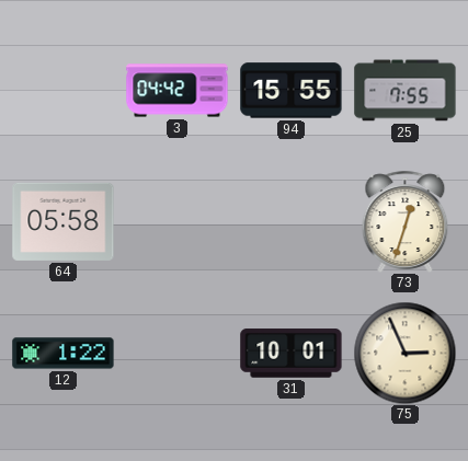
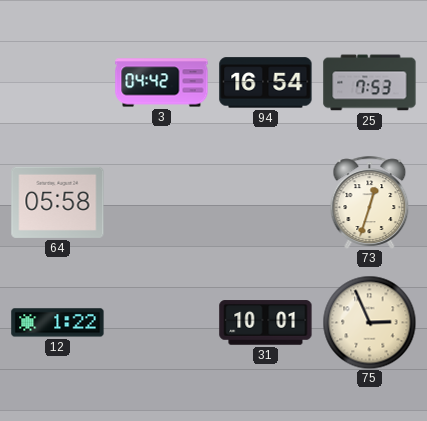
94: 15:55 -> 16:54
25: 7:55 -> 7:53
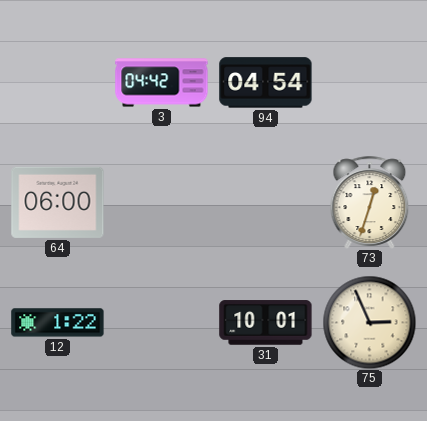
94: 16:54 -> 04:54
25: 7:53 -> none
64: 05:58 -> 06:00
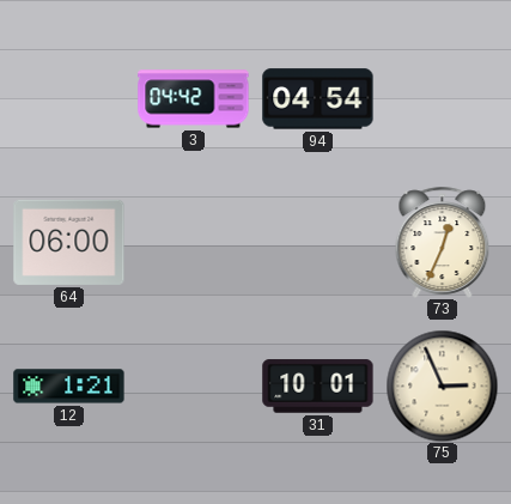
73: 12:33 -> 12:34
12: 1:22 -> 1:21
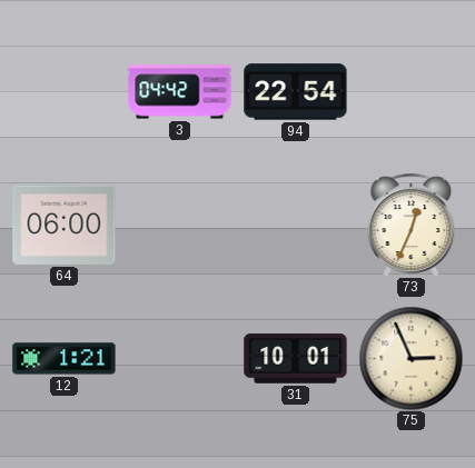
94: 04:54 -> 22:54
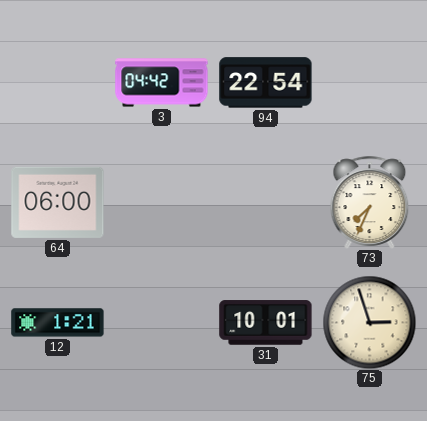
73: 12:34 -> 7:34
75: 2:56 -> 2:57
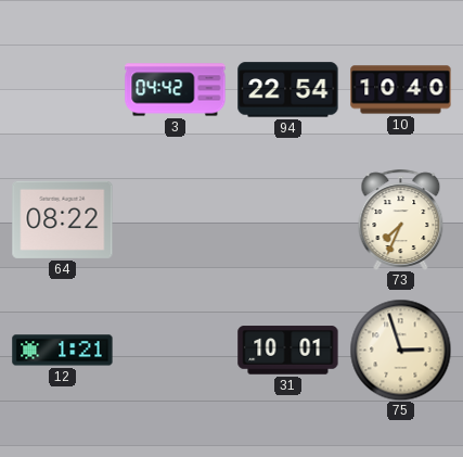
10: none -> 10:40
64: 06:00 -> 08:22
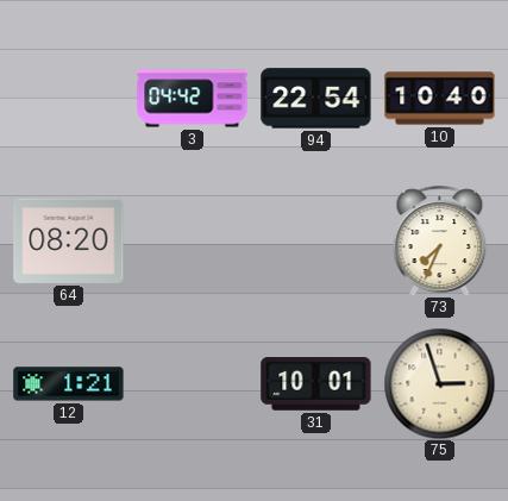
64: 08:22 -> 08:20
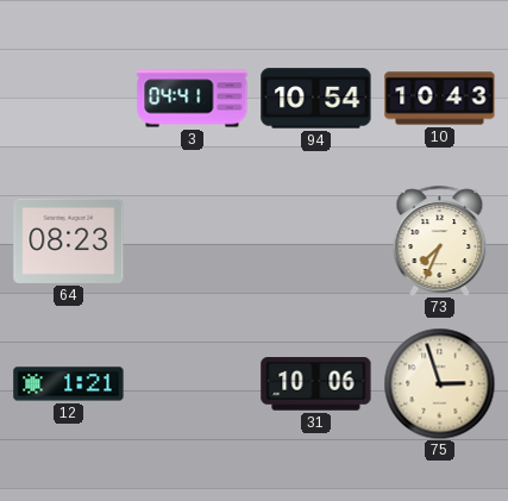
3: 04:42 -> 04:41
94: 22:54 -> 10:54
10: 10:40 -> 10:43
64: 08:20 -> 08:23
31: 10:01 -> 10:06
